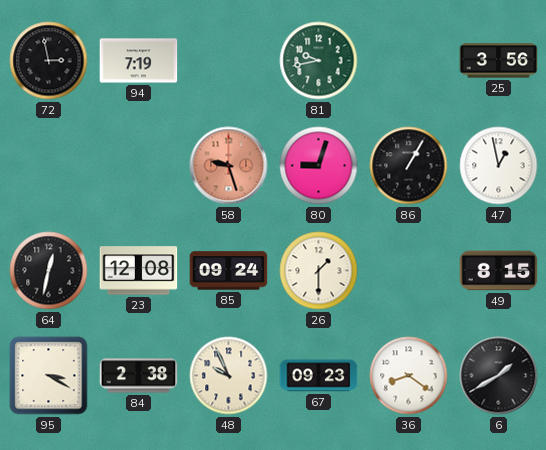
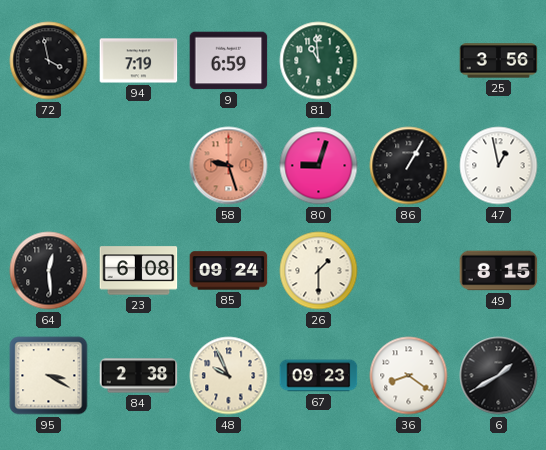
72: 2:58 -> 3:58
9: none -> 6:59
81: 9:43 -> 10:59
64: 12:32 -> 12:29
23: 12:08 -> 6:08
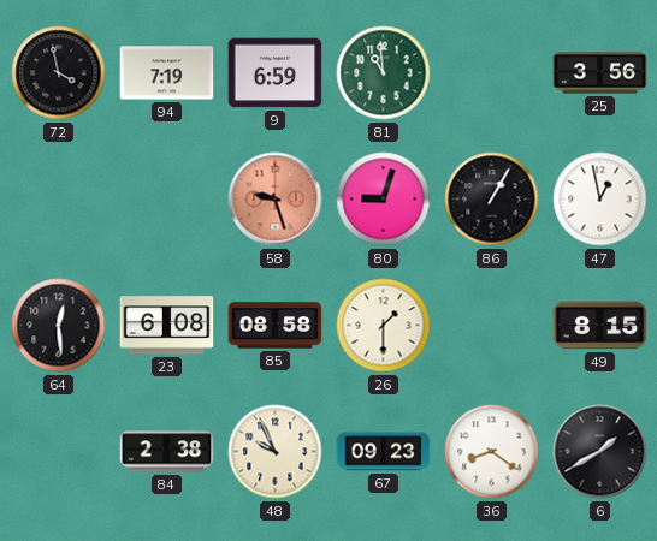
85: 09:24 -> 08:58
95: 3:20 -> none
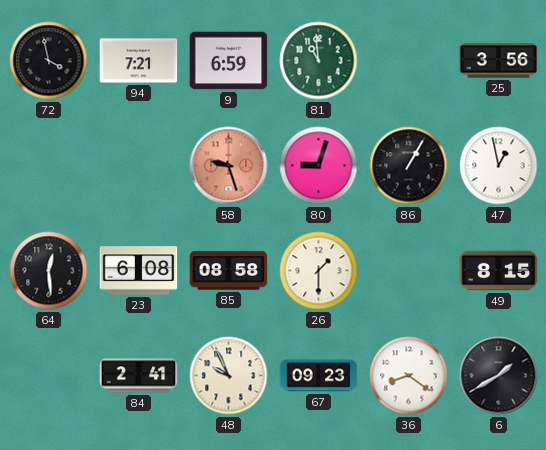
94: 7:19 -> 7:21
84: 2:38 -> 2:41
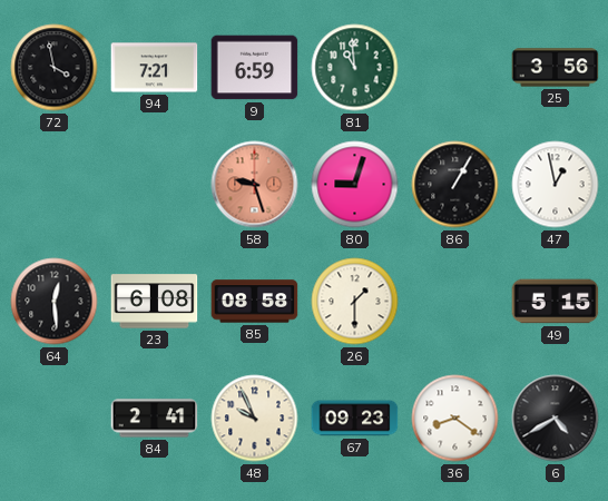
49: 8:15 -> 5:15
6: 1:40 -> 4:40
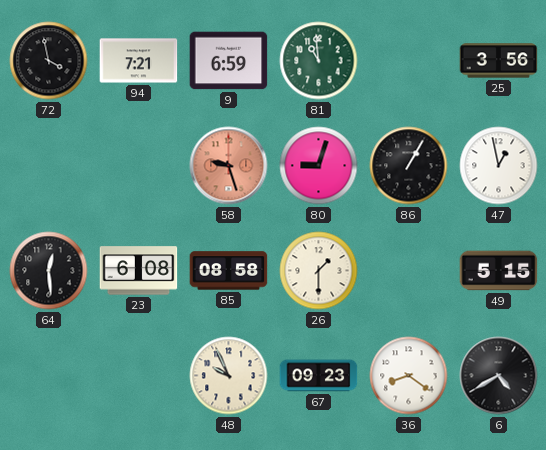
84: 2:41 -> none
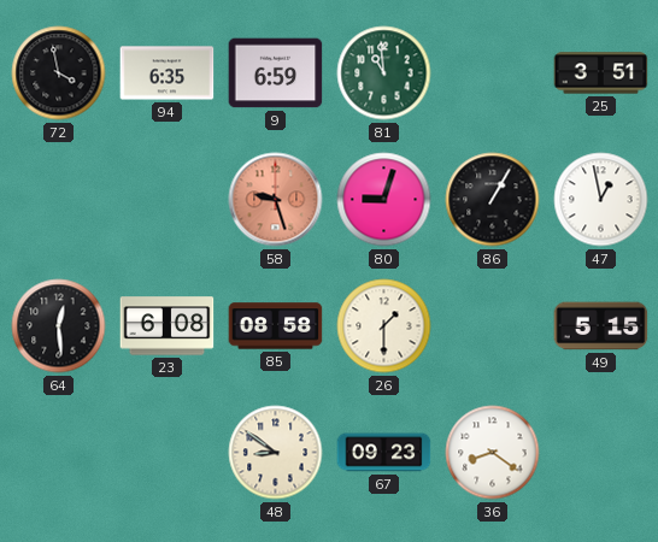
94: 7:21 -> 6:35
25: 3:56 -> 3:51
48: 9:56 -> 8:51
6: 4:40 -> none
